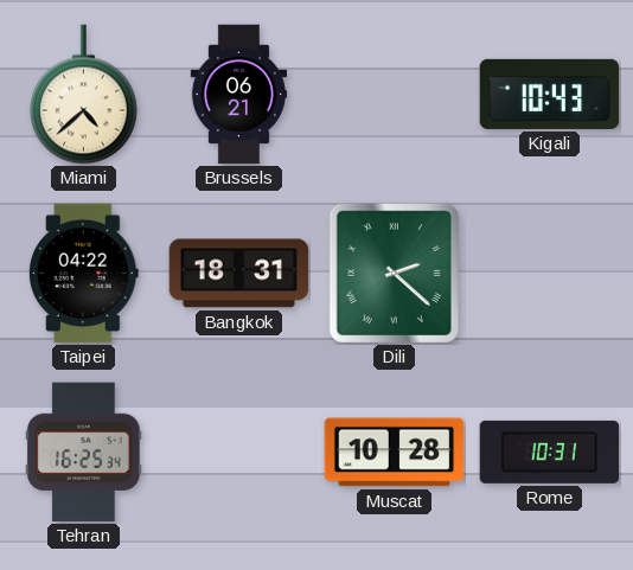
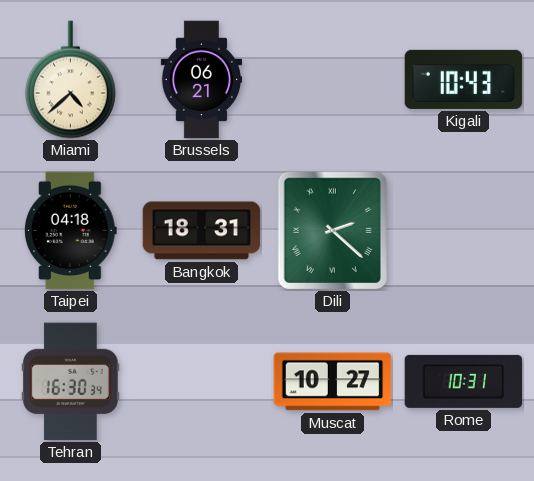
Taipei: 04:22 -> 04:18
Tehran: 16:25 -> 16:30
Muscat: 10:28 -> 10:27
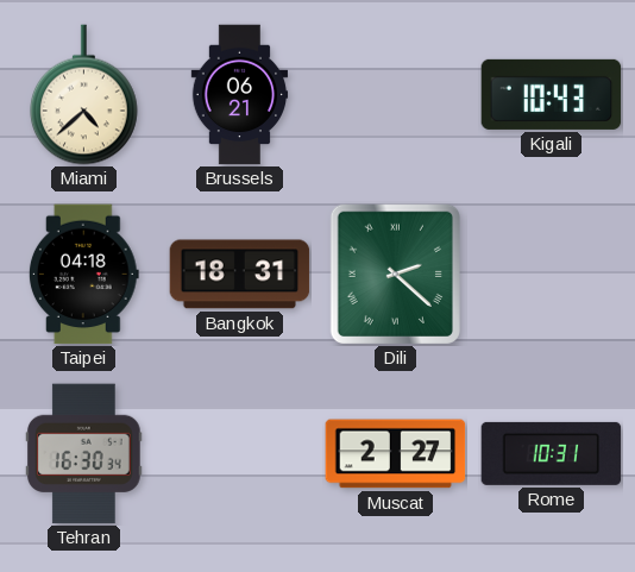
Muscat: 10:27 -> 2:27
